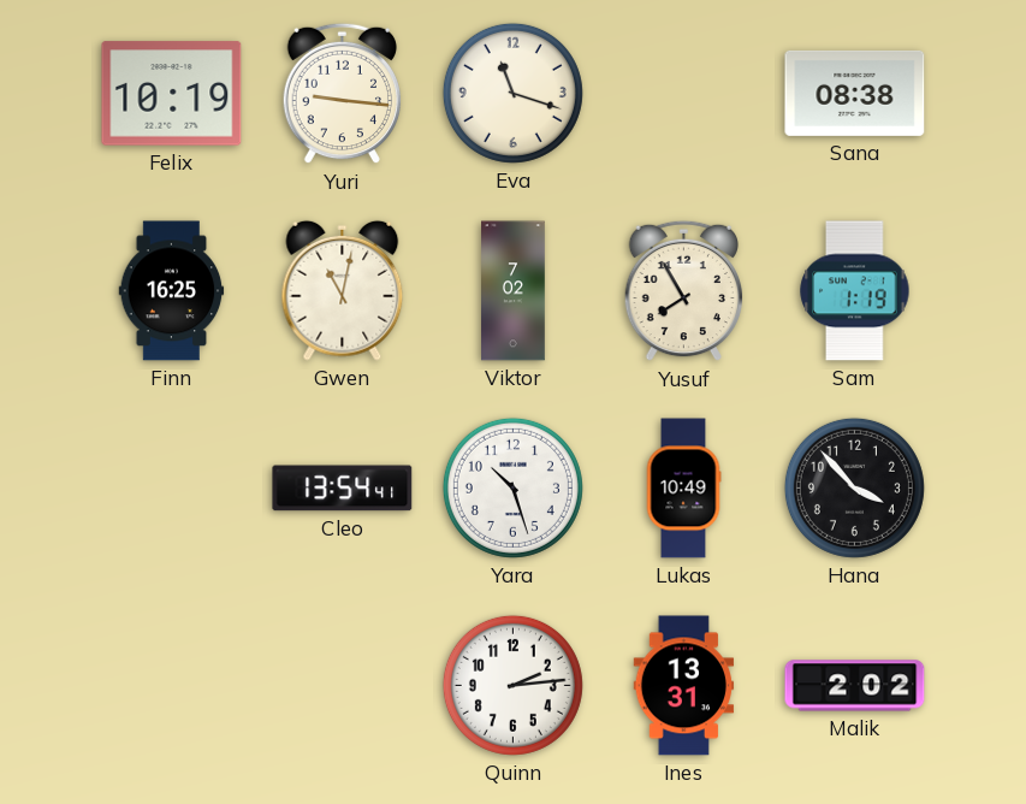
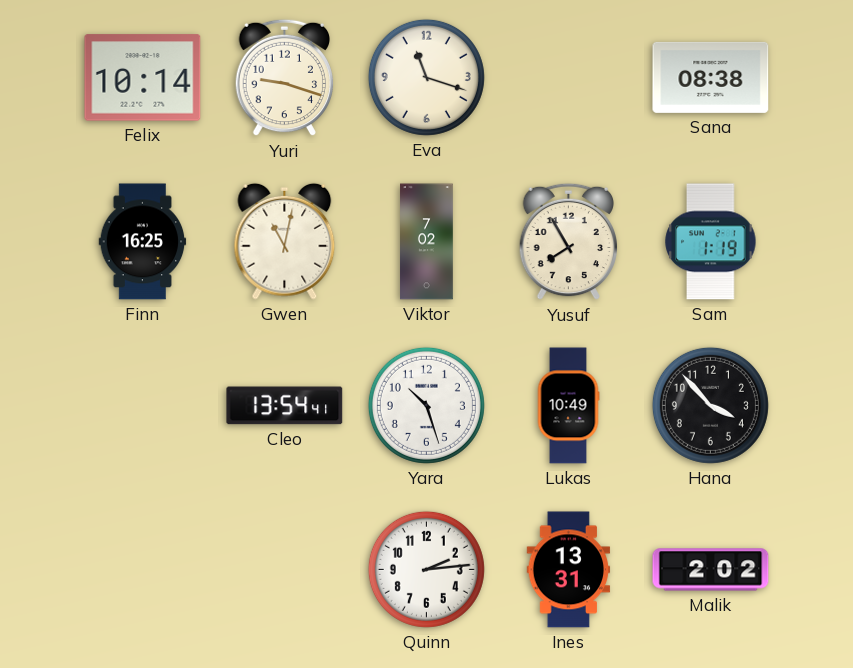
Felix: 10:19 -> 10:14
Yuri: 9:16 -> 9:18
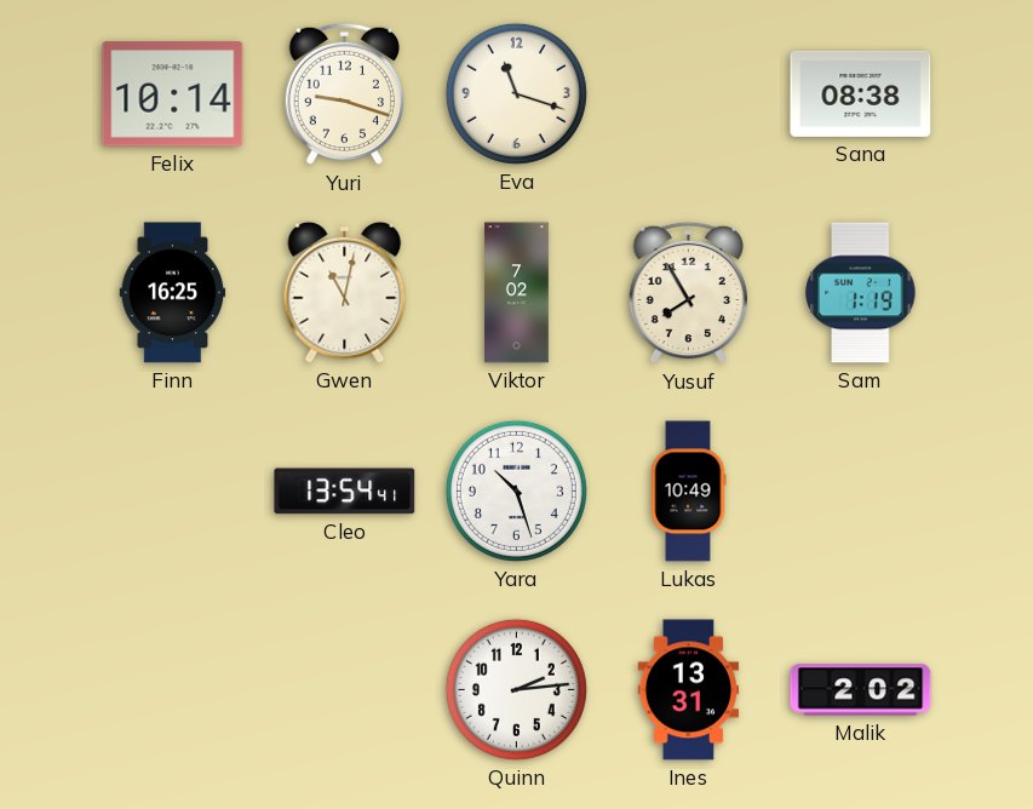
Hana: 3:53 -> none
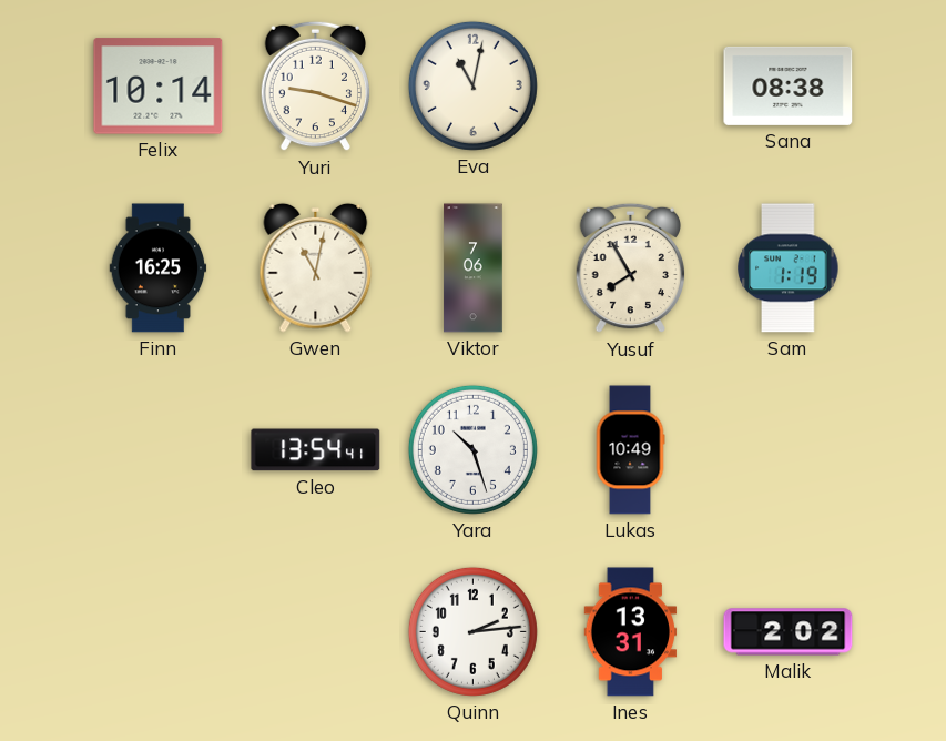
Eva: 11:18 -> 11:02
Viktor: 7:02 -> 7:06
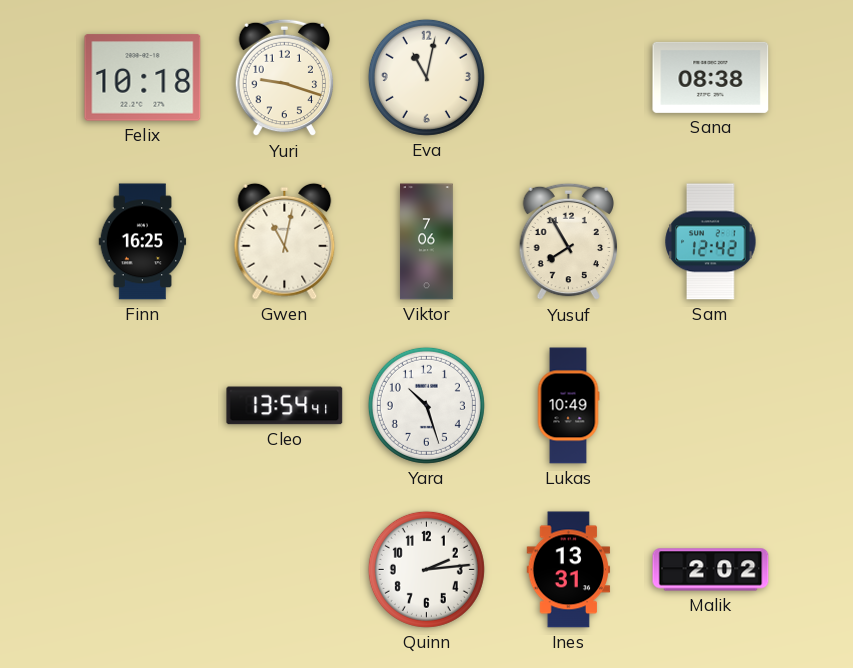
Felix: 10:14 -> 10:18
Sam: 1:19 -> 12:42
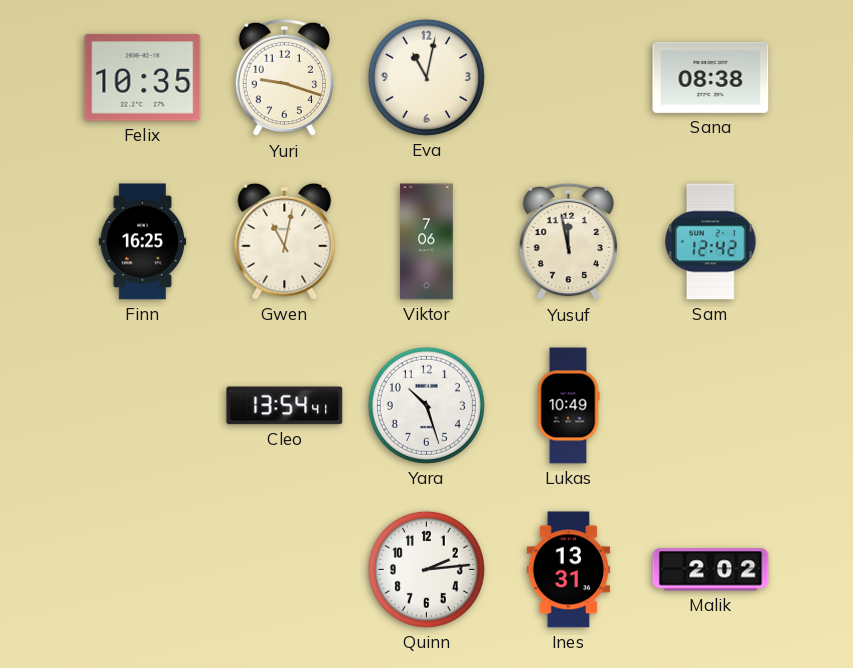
Felix: 10:18 -> 10:35
Yusuf: 7:55 -> 11:58
